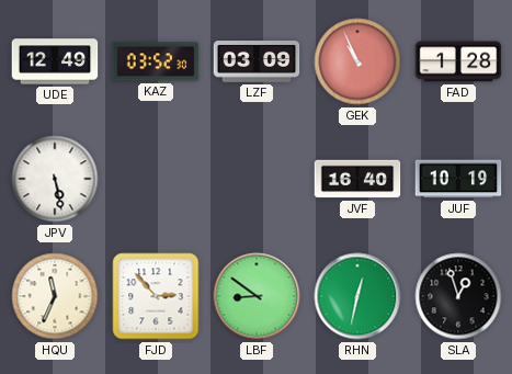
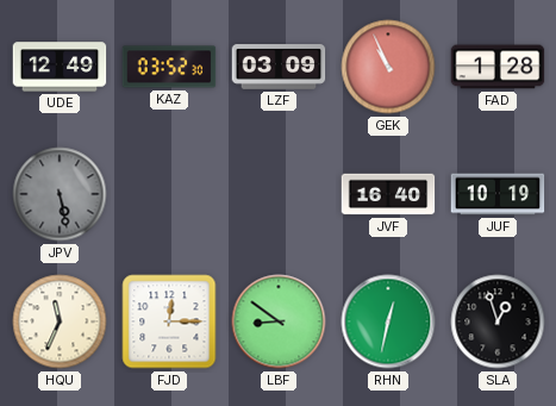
JPV dial: white -> grey
FJD: 2:53 -> 12:15
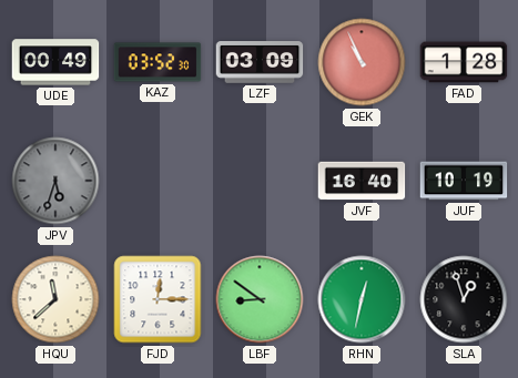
UDE: 12:49 -> 00:49
JPV: 5:28 -> 5:33
HQU: 11:34 -> 11:38
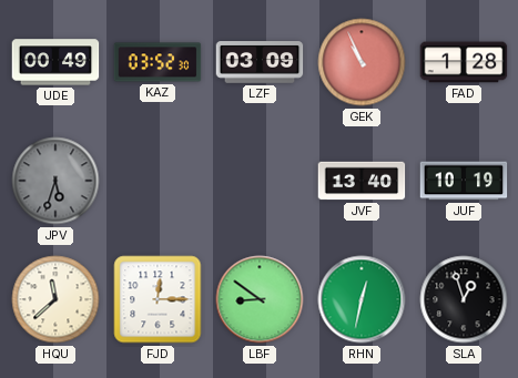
JVF: 16:40 -> 13:40
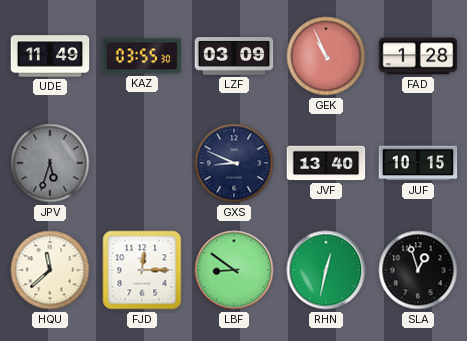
UDE: 00:49 -> 11:49
KAZ: 03:52 -> 03:55
GXS: none -> 8:49
JUF: 10:19 -> 10:15
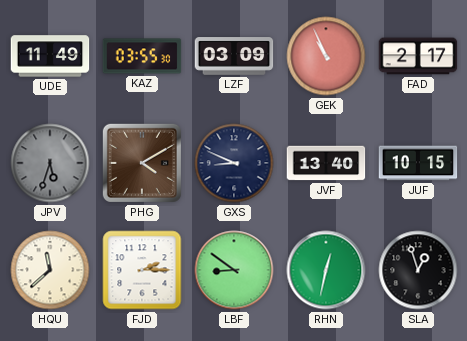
FAD: 1:28 -> 2:17
PHG: none -> 4:10
FJD: 12:15 -> 2:15
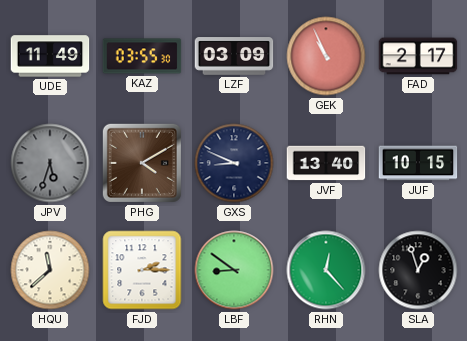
RHN: 12:32 -> 12:23
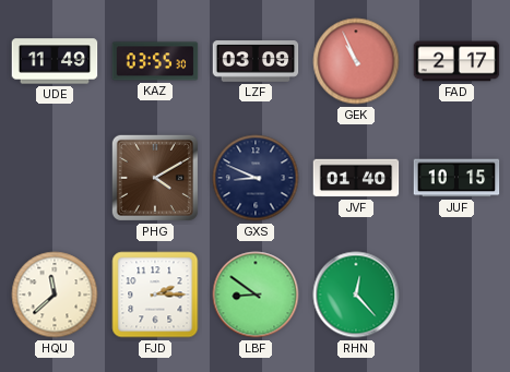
JPV: 5:33 -> none
JVF: 13:40 -> 01:40
SLA: 12:57 -> none
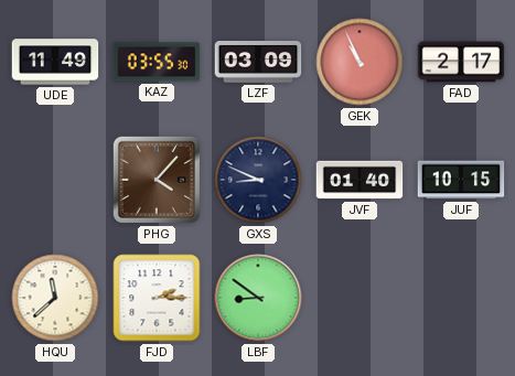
PHG: 4:10 -> 4:07
RHN: 12:23 -> none
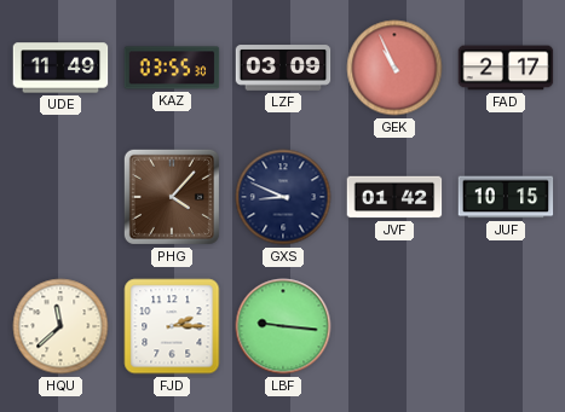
JVF: 01:40 -> 01:42
LBF: 8:51 -> 9:16
